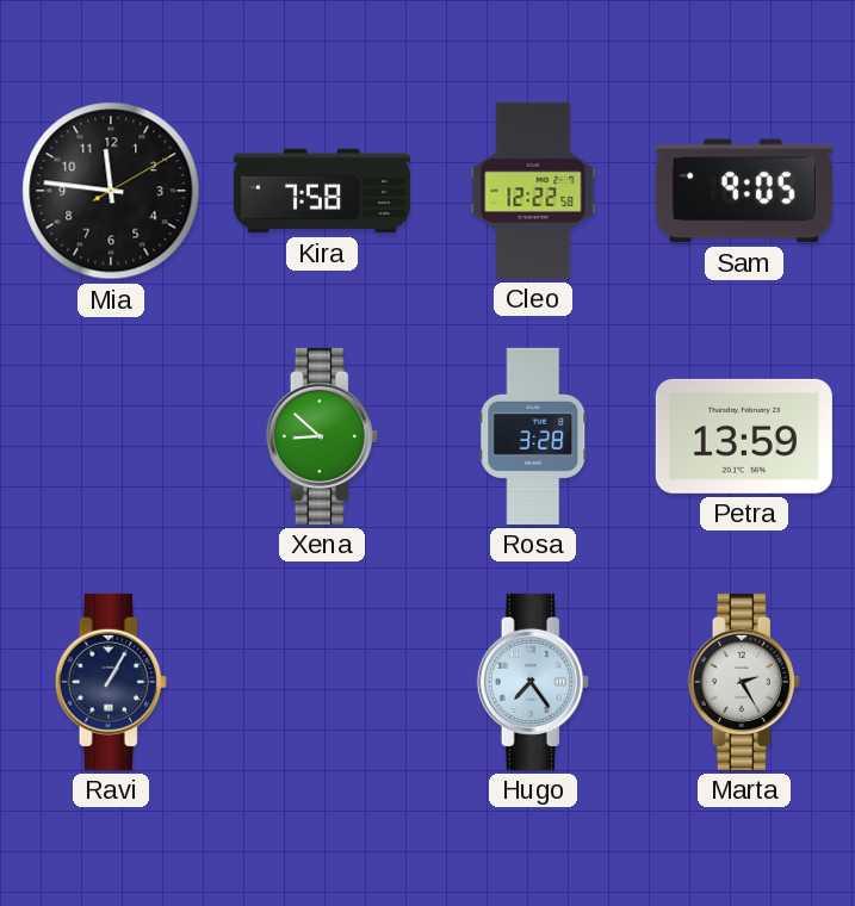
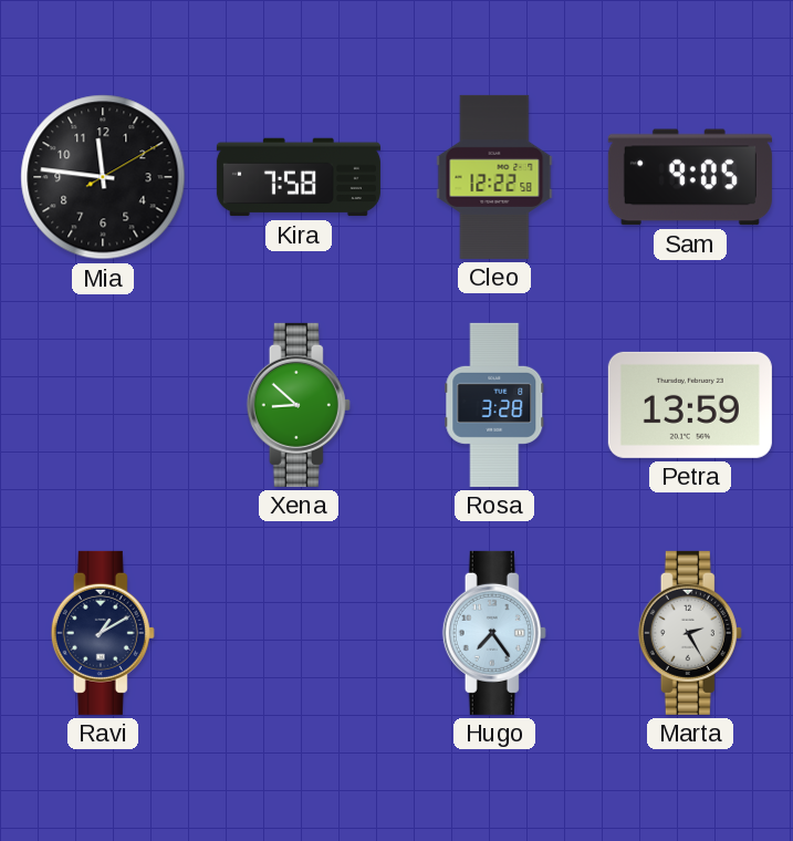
Ravi: 1:05 -> 1:10
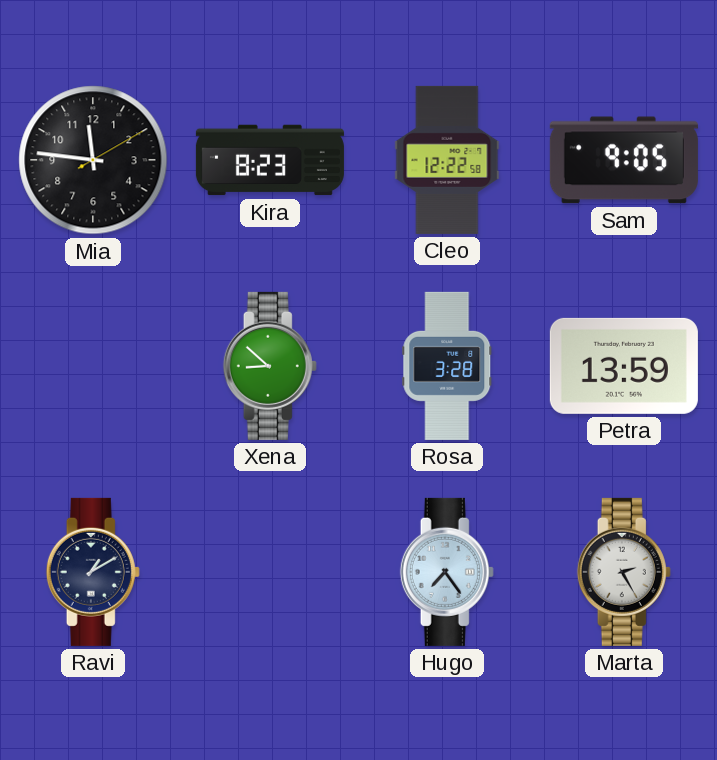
Kira: 7:58 -> 8:23
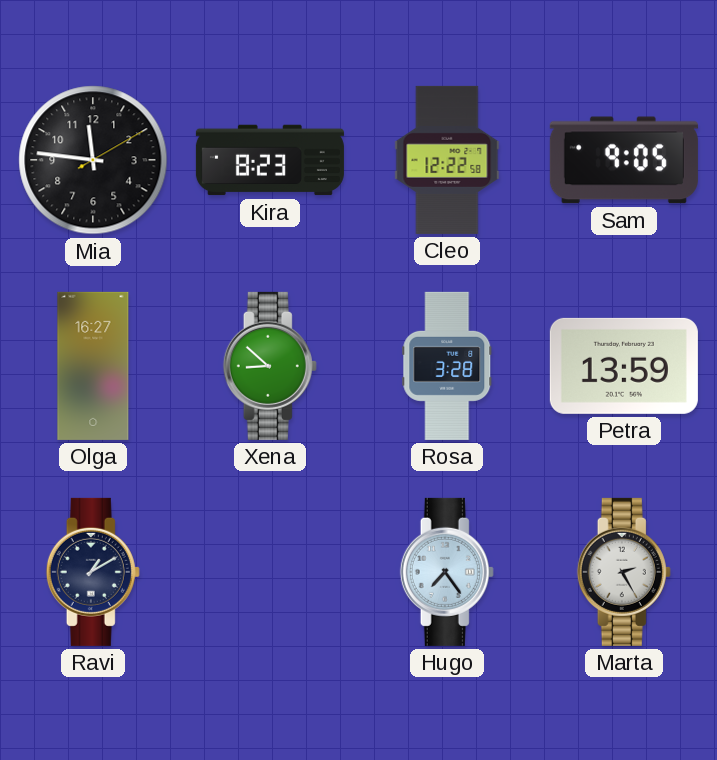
Olga: none -> 16:27
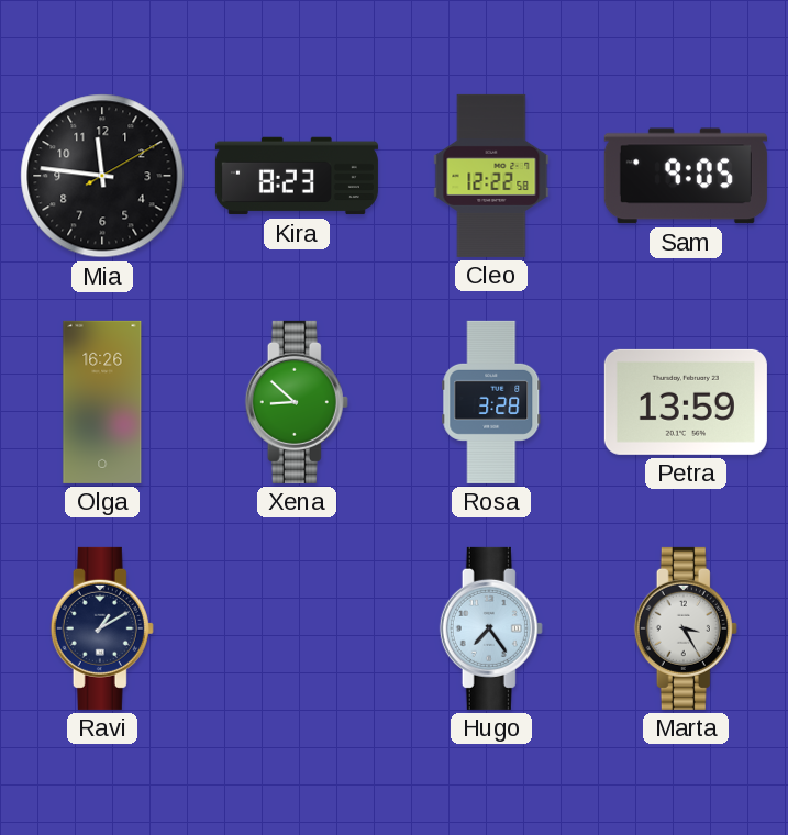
Olga: 16:27 -> 16:26
Marta: 2:25 -> 3:25
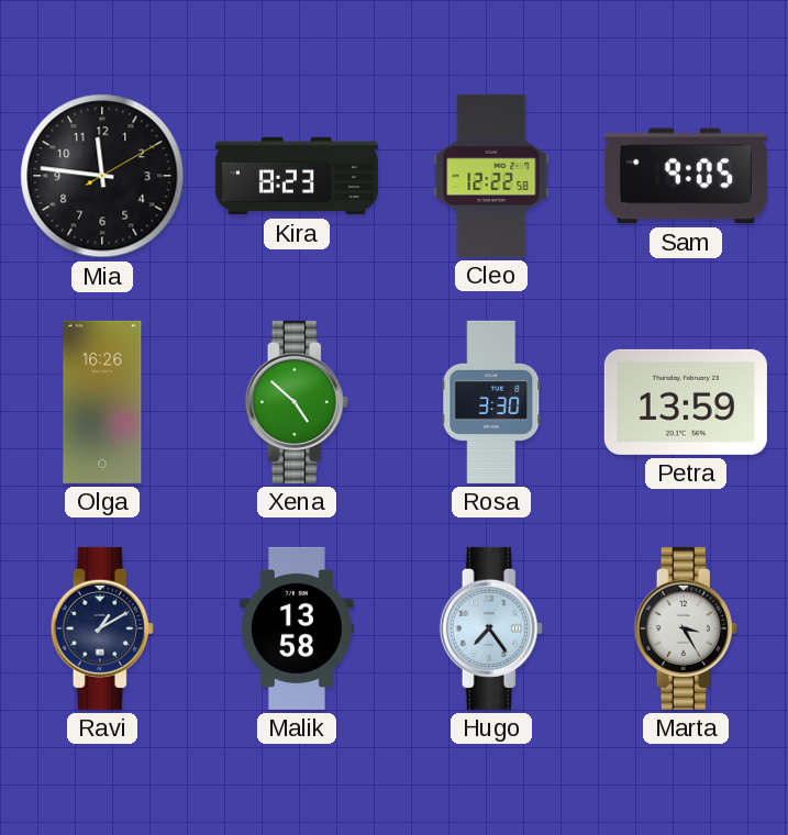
Xena: 8:52 -> 4:52
Rosa: 3:28 -> 3:30
Malik: none -> 13:58
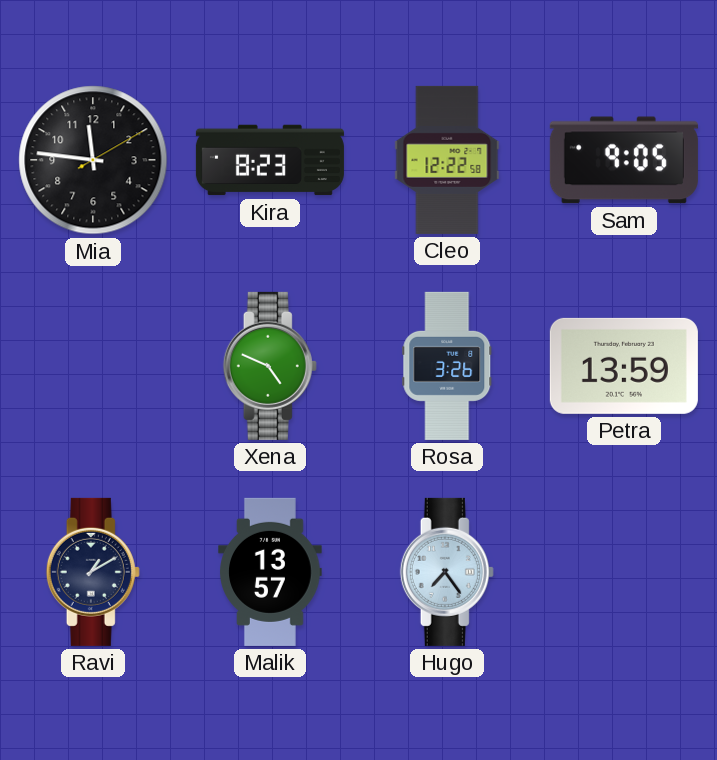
Olga: 16:26 -> none
Xena: 4:52 -> 4:49
Rosa: 3:30 -> 3:26
Malik: 13:58 -> 13:57
Marta: 3:25 -> none
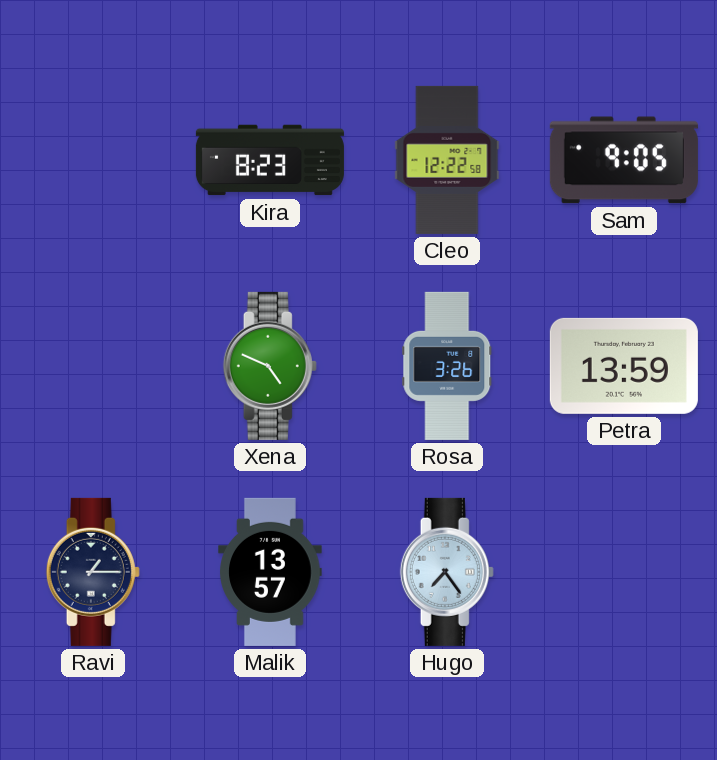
Mia: 11:46 -> none
Ravi: 1:10 -> 1:15
